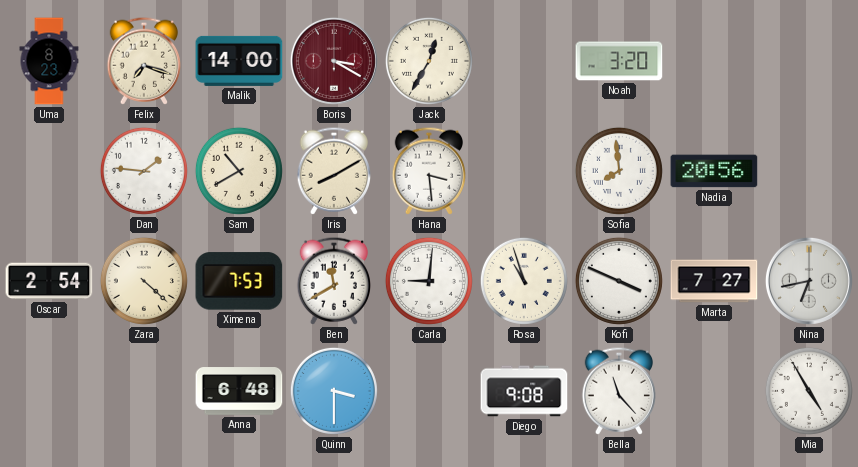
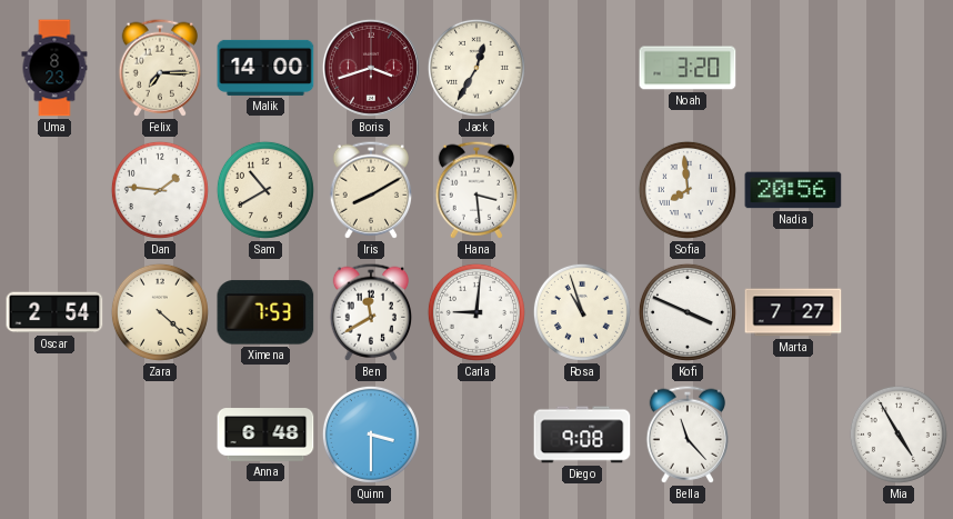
Felix: 7:18 -> 7:15
Boris: 3:20 -> 3:42
Nina: 6:43 -> none
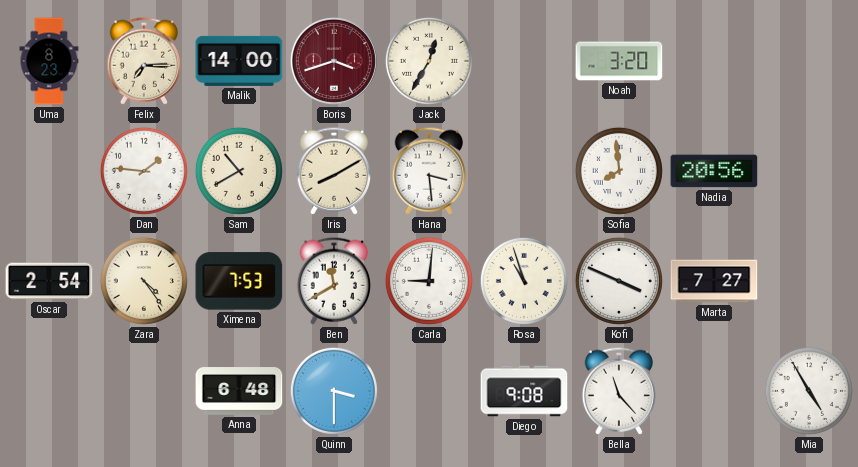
Zara: 4:22 -> 4:24
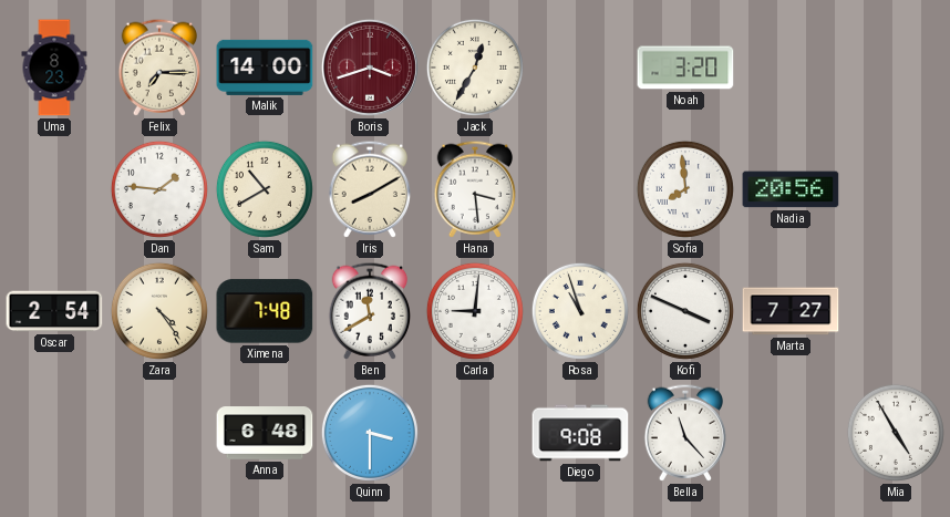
Ximena: 7:53 -> 7:48
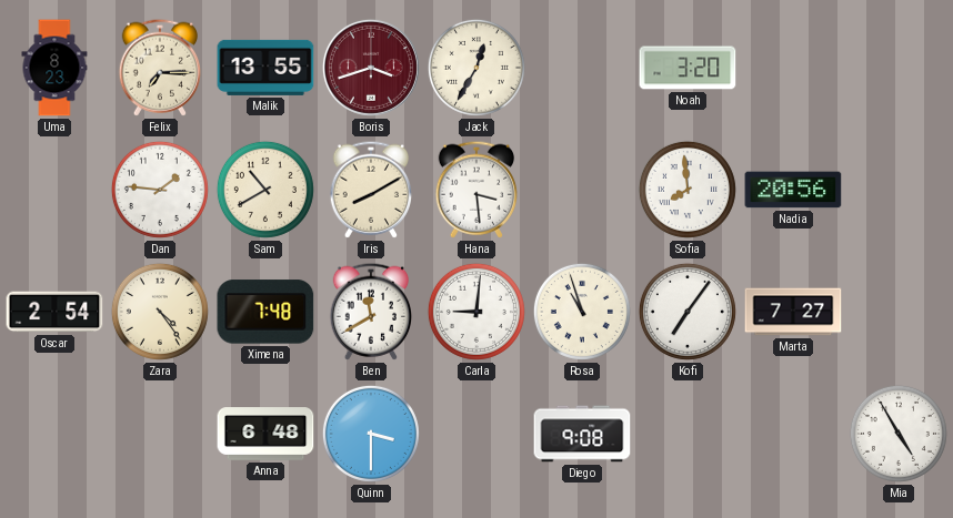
Malik: 14:00 -> 13:55
Kofi: 3:49 -> 7:06
Bella: 11:23 -> none
